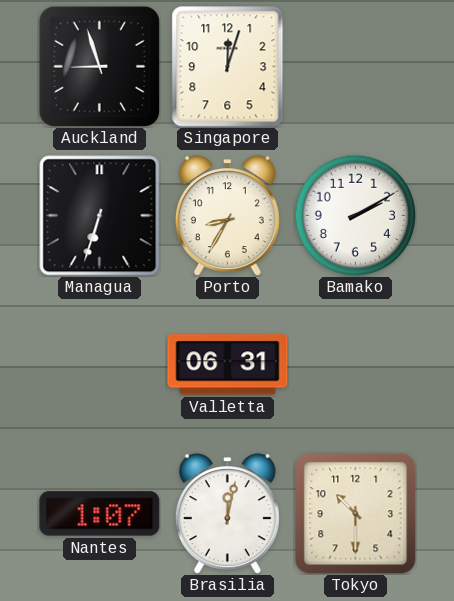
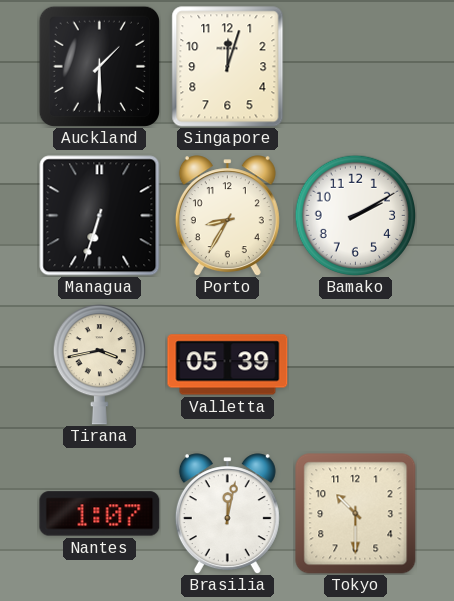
Auckland: 8:57 -> 1:30
Tirana: none -> 3:43
Valletta: 06:31 -> 05:39
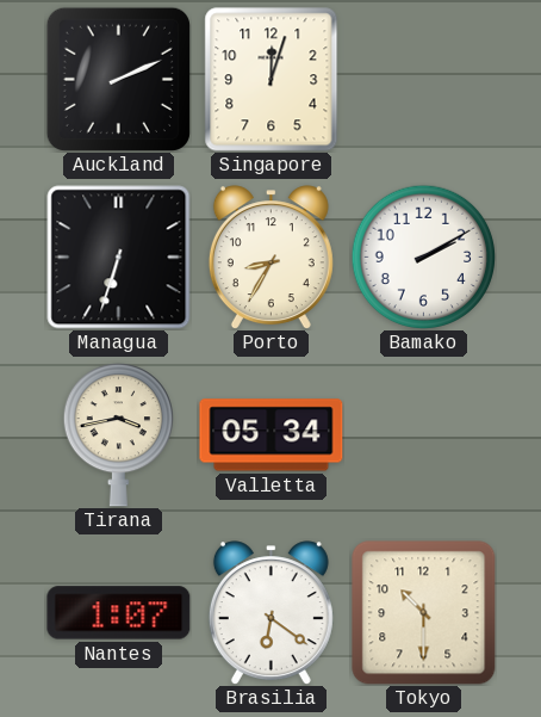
Auckland: 1:30 -> 2:11
Valletta: 05:39 -> 05:34
Brasilia: 12:02 -> 6:21
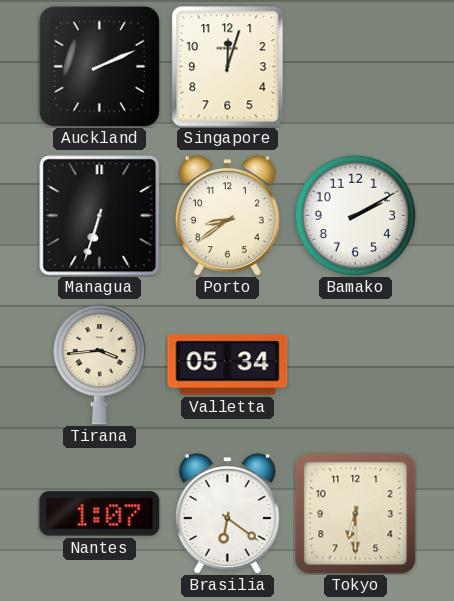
Porto: 8:35 -> 8:39
Tirana: 3:43 -> 3:44
Tokyo: 10:30 -> 6:30
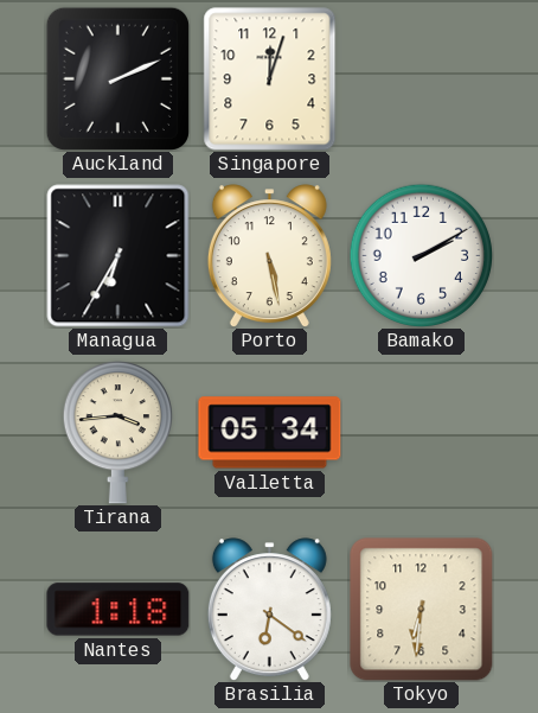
Managua: 6:33 -> 6:35
Porto: 8:39 -> 5:28
Nantes: 1:07 -> 1:18
Tokyo: 6:30 -> 6:31
